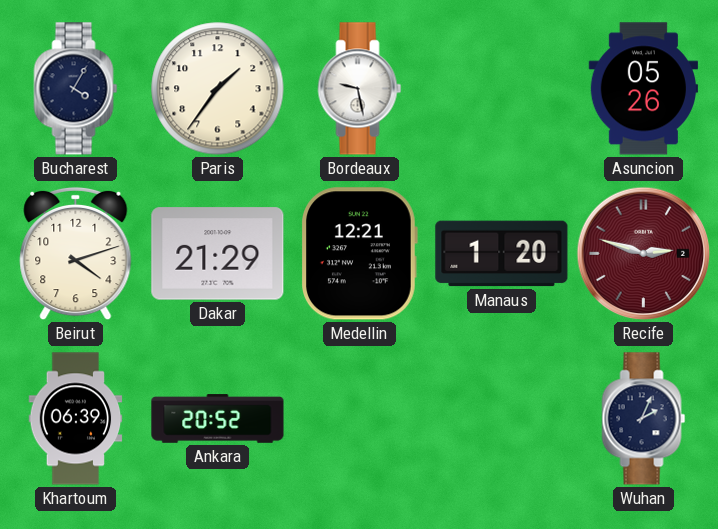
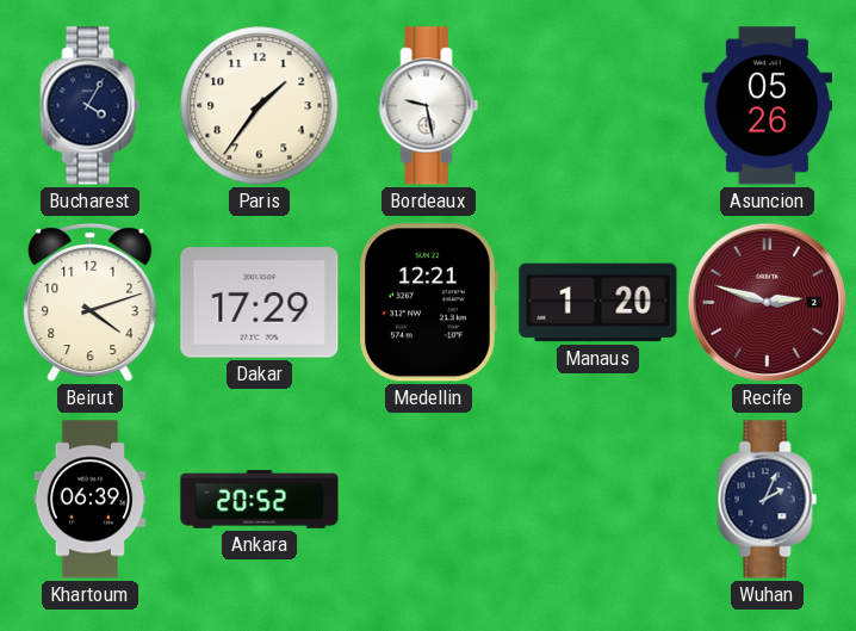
Dakar: 21:29 -> 17:29
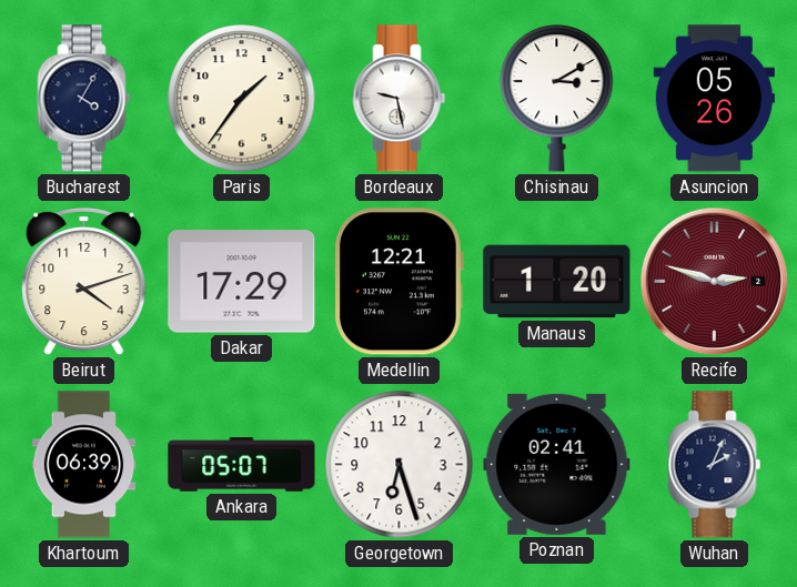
Chisinau: none -> 3:10
Ankara: 20:52 -> 05:07
Georgetown: none -> 6:27
Poznan: none -> 02:41
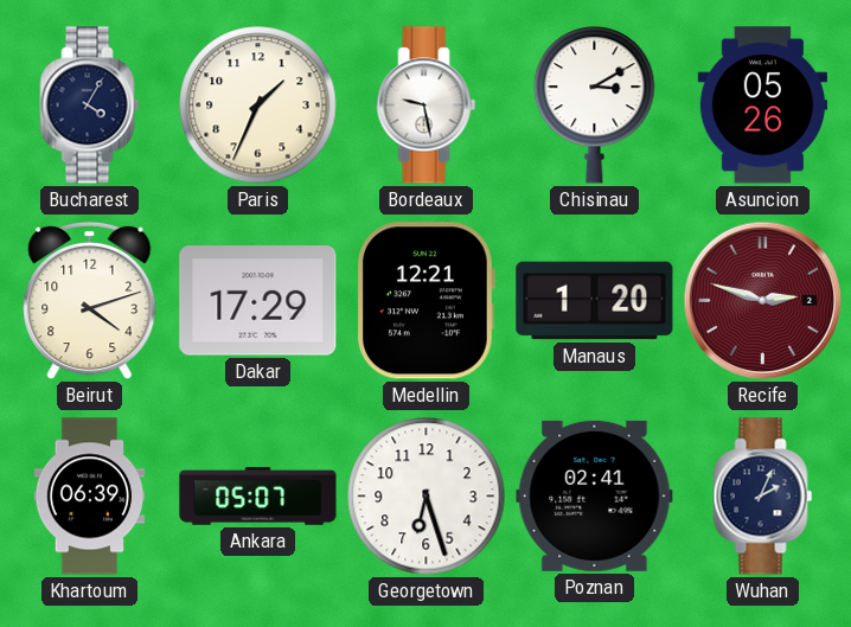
Paris: 1:36 -> 1:34
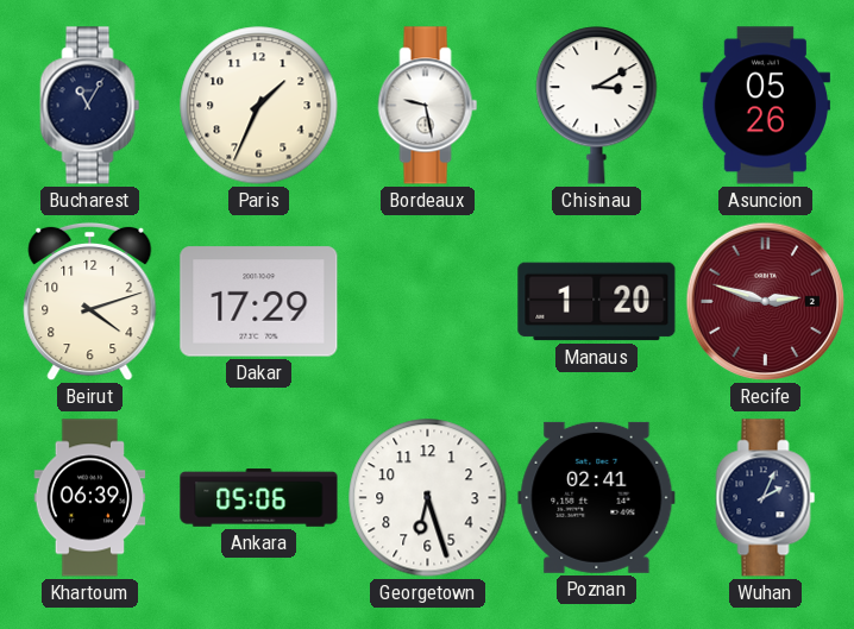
Bucharest: 4:05 -> 11:05
Medellin: 12:21 -> none
Ankara: 05:07 -> 05:06
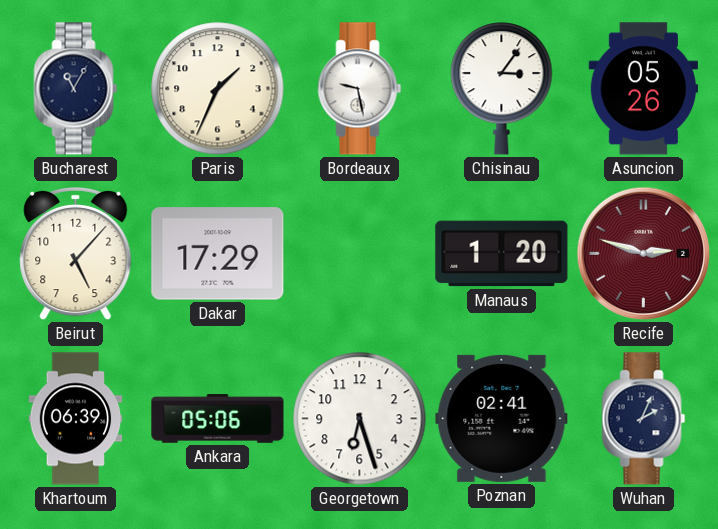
Chisinau: 3:10 -> 3:06
Beirut: 4:12 -> 5:07
